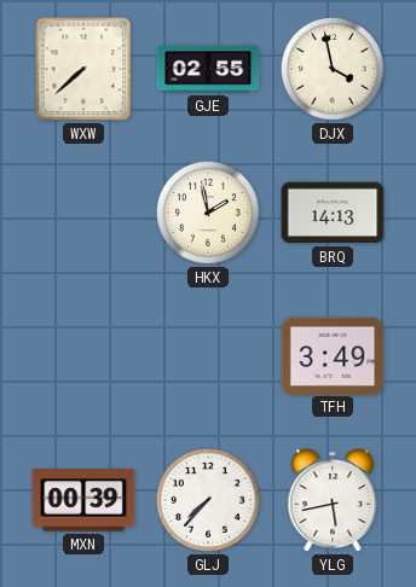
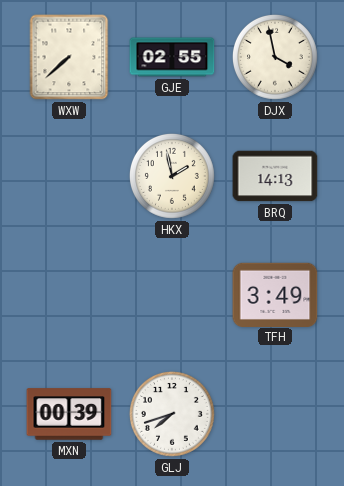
GLJ: 7:37 -> 7:42
YLG: 5:43 -> none
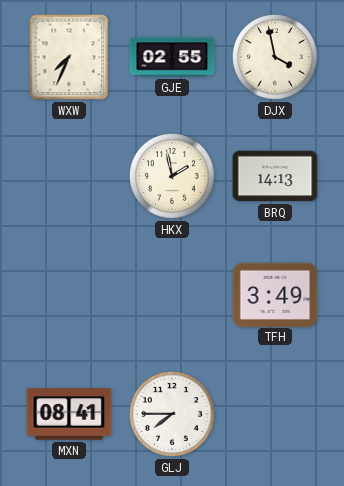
WXW: 7:38 -> 7:34
MXN: 00:39 -> 08:41
GLJ: 7:42 -> 7:45
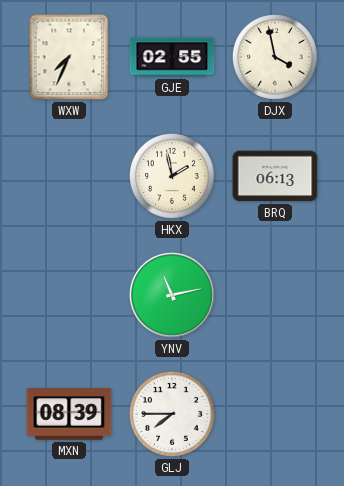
BRQ: 14:13 -> 06:13
YNV: none -> 11:13
TFH: 3:49 -> none
MXN: 08:41 -> 08:39
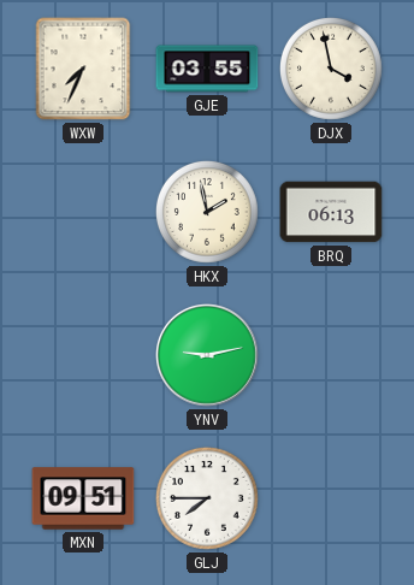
GJE: 02:55 -> 03:55
YNV: 11:13 -> 9:13
MXN: 08:39 -> 09:51
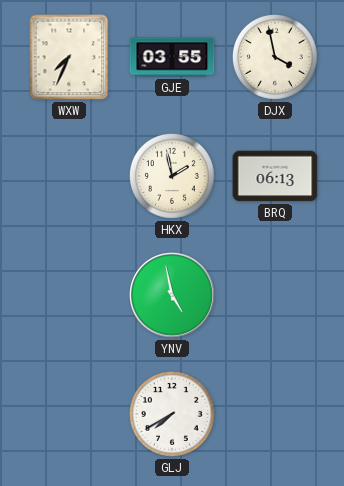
YNV: 9:13 -> 4:58
MXN: 09:51 -> none
GLJ: 7:45 -> 7:40
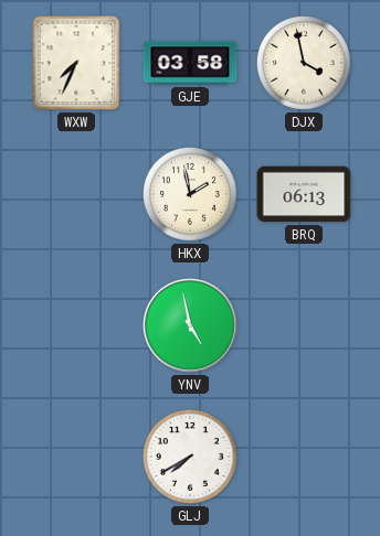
GJE: 03:55 -> 03:58
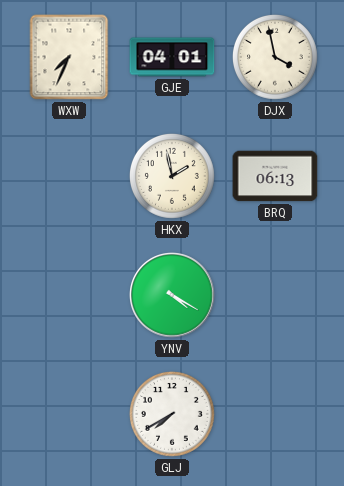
GJE: 03:58 -> 04:01
YNV: 4:58 -> 4:20
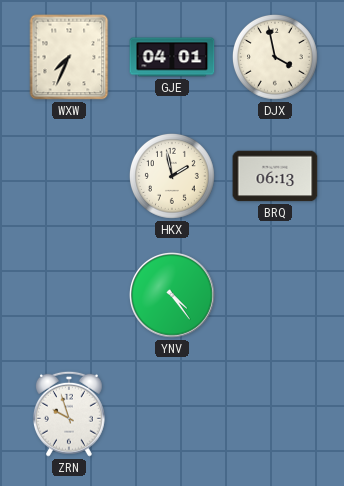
YNV: 4:20 -> 4:24
ZRN: none -> 9:57
GLJ: 7:40 -> none
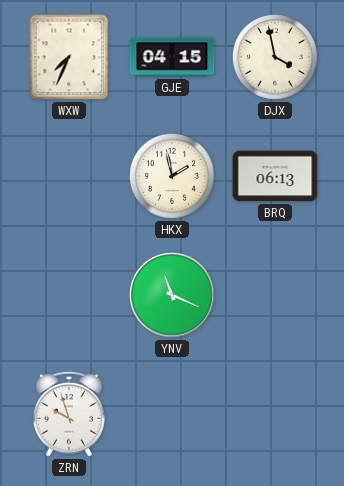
GJE: 04:01 -> 04:15
YNV: 4:24 -> 11:19
